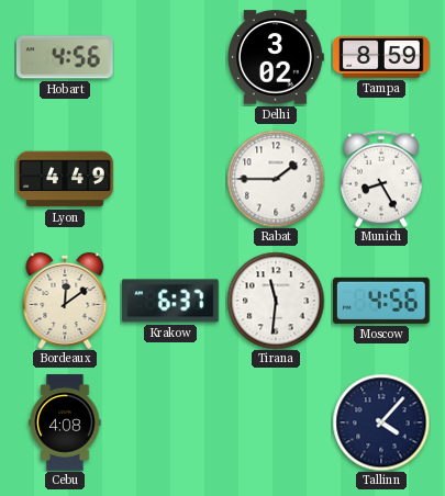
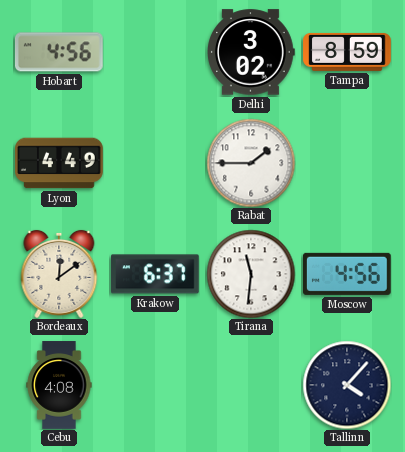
Munich: 8:25 -> none
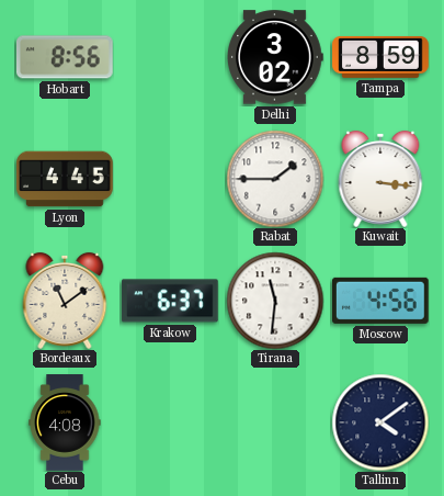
Hobart: 4:56 -> 8:56
Lyon: 4:49 -> 4:45
Kuwait: none -> 3:16
Bordeaux: 12:09 -> 11:09
Tallinn: 4:07 -> 4:09
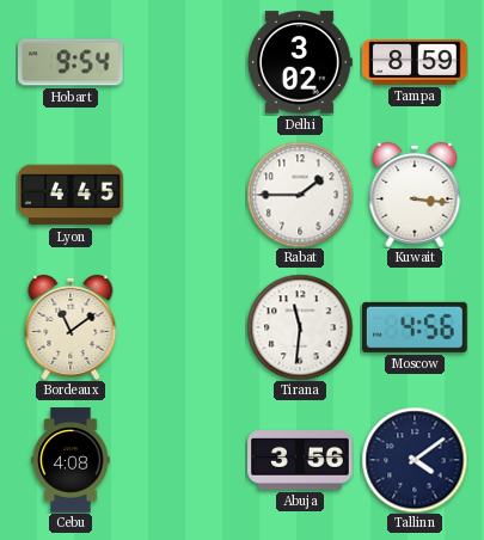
Hobart: 8:56 -> 9:54
Krakow: 6:37 -> none
Abuja: none -> 3:56
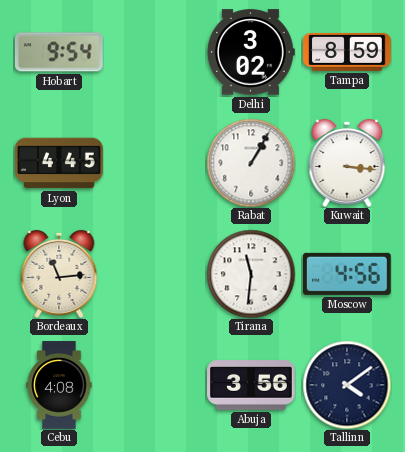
Rabat: 1:45 -> 1:05
Bordeaux: 11:09 -> 11:14
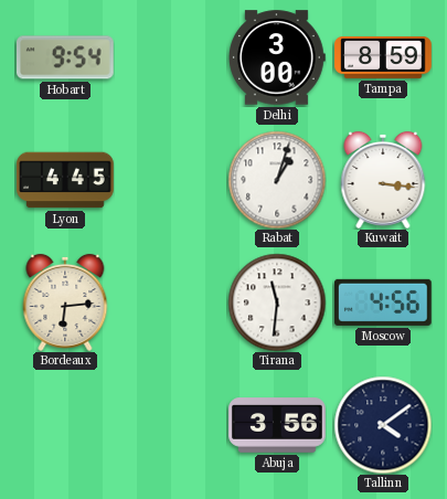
Delhi: 3:02 -> 3:00
Rabat: 1:05 -> 1:03
Bordeaux: 11:14 -> 6:14
Cebu: 4:08 -> none
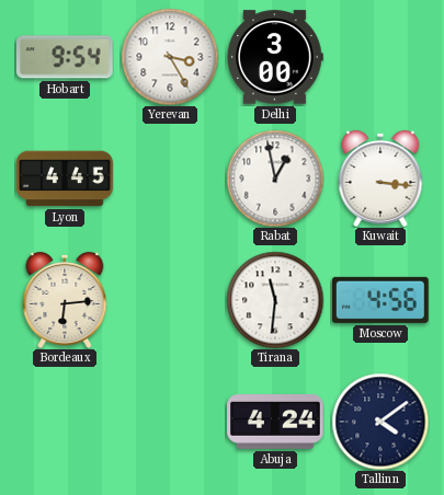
Yerevan: none -> 3:25
Tampa: 8:59 -> none
Rabat: 1:03 -> 12:58
Abuja: 3:56 -> 4:24
